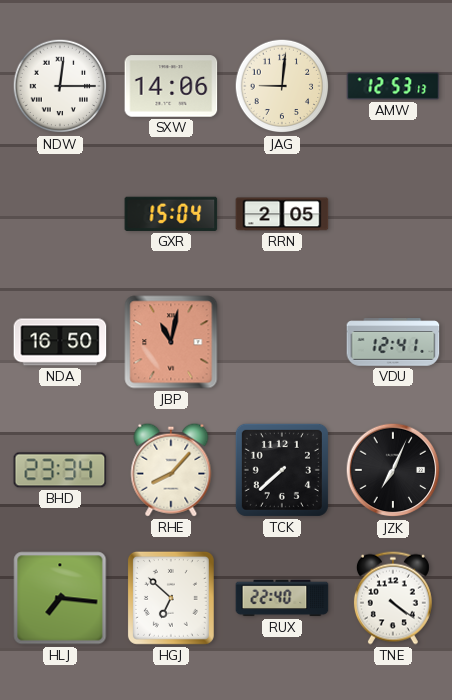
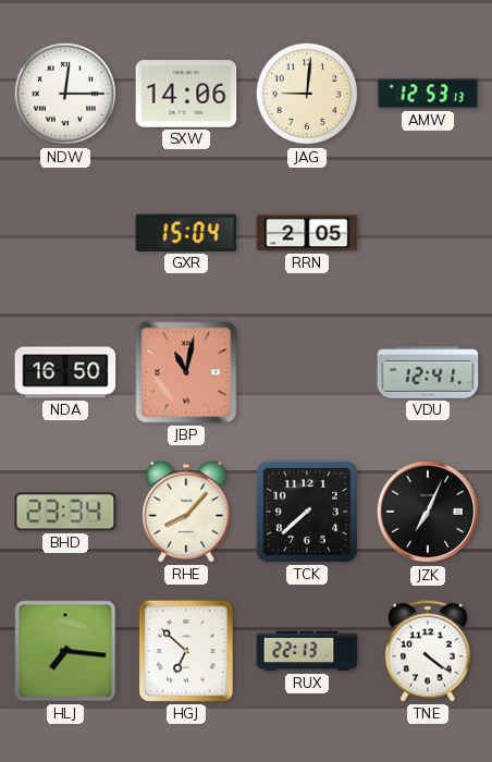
RUX: 22:40 -> 22:13
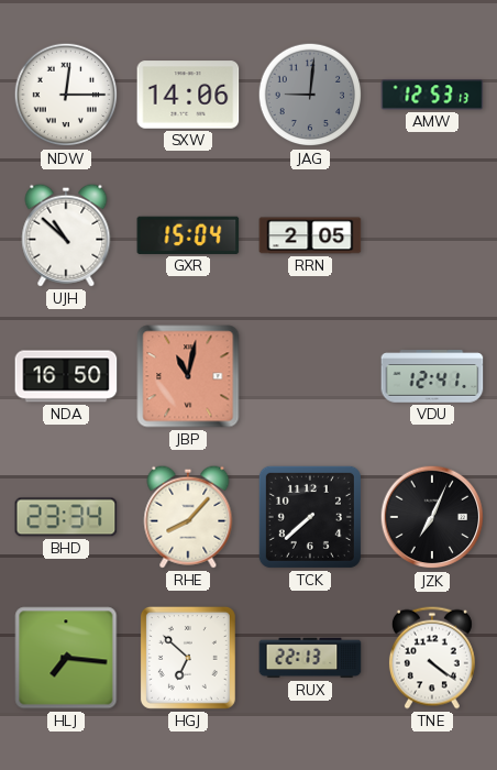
JAG dial: cream -> grey
UJH: none -> 10:52
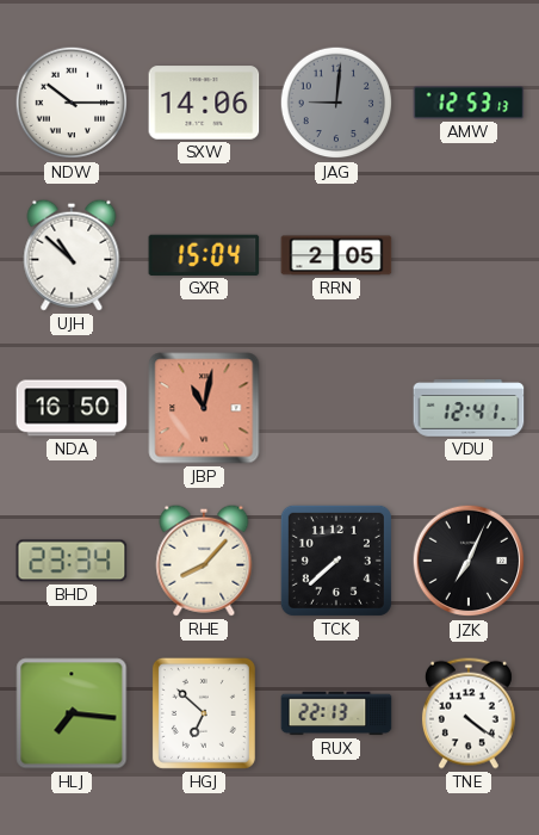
NDW: 12:15 -> 10:15
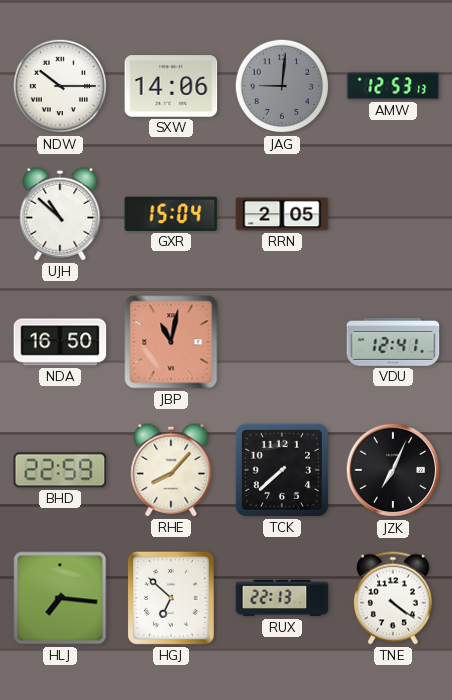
BHD: 23:34 -> 22:59
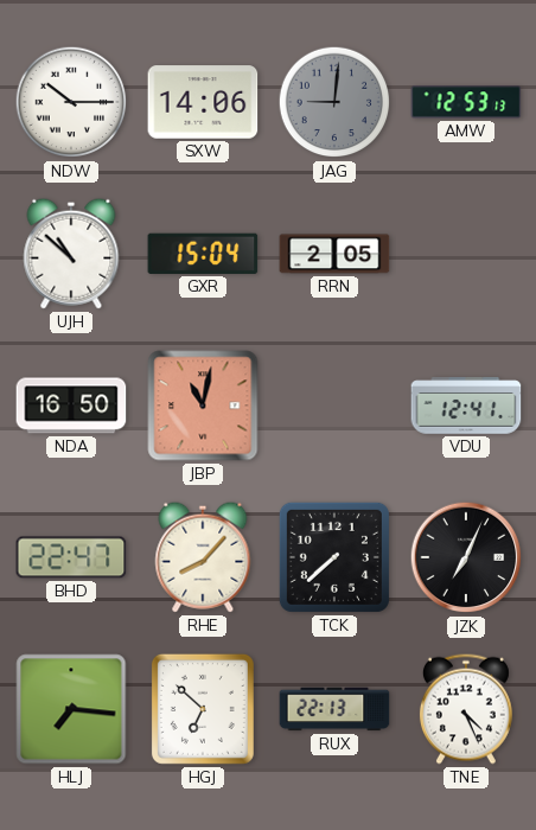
BHD: 22:59 -> 22:47
TNE: 4:21 -> 4:26
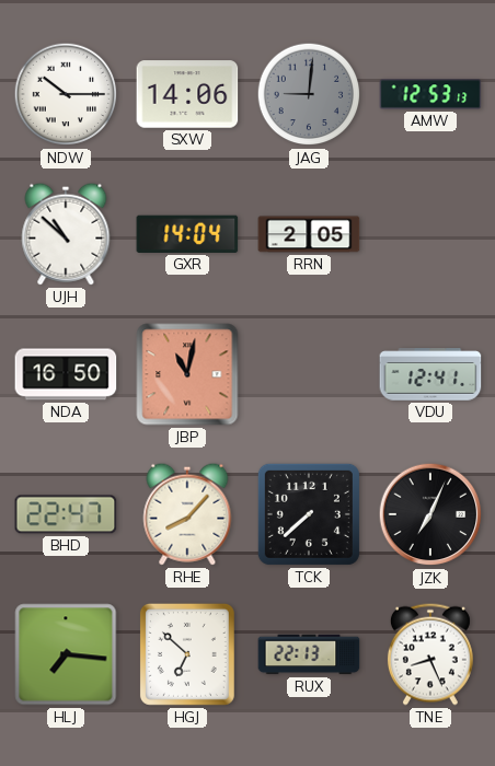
GXR: 15:04 -> 14:04
TNE: 4:26 -> 8:26
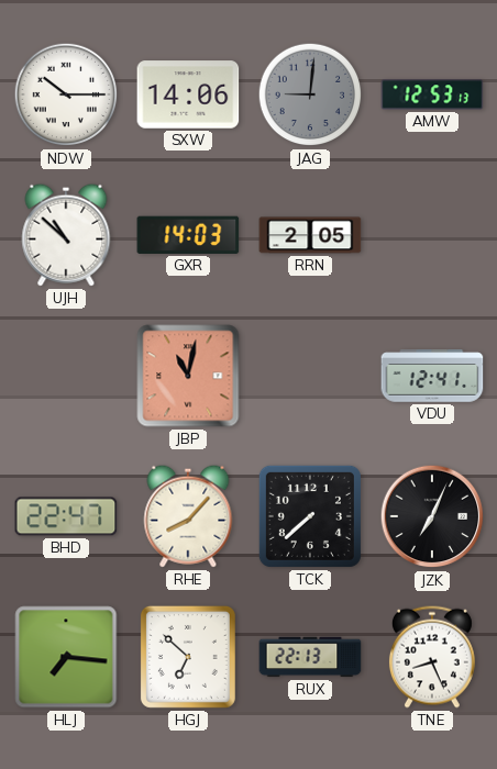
GXR: 14:04 -> 14:03
NDA: 16:50 -> none
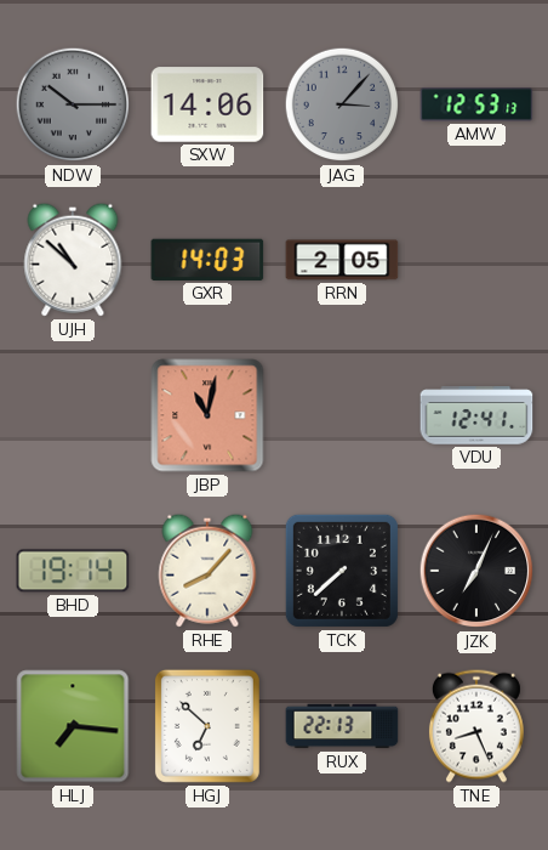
NDW dial: white -> grey
JAG: 9:01 -> 3:07
BHD: 22:47 -> 19:14
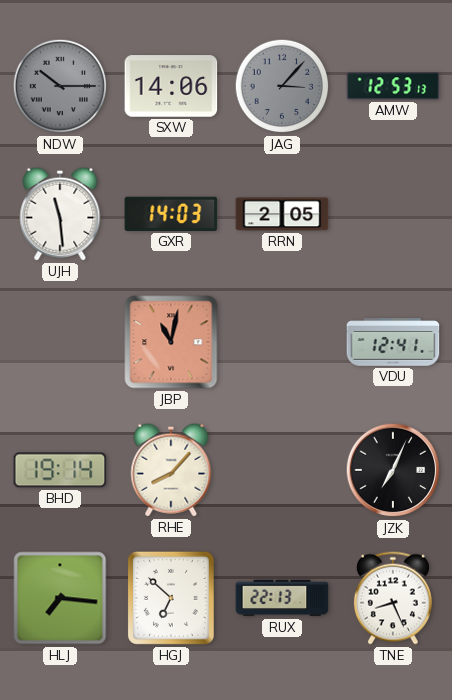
UJH: 10:52 -> 11:29
TCK: 7:38 -> none
